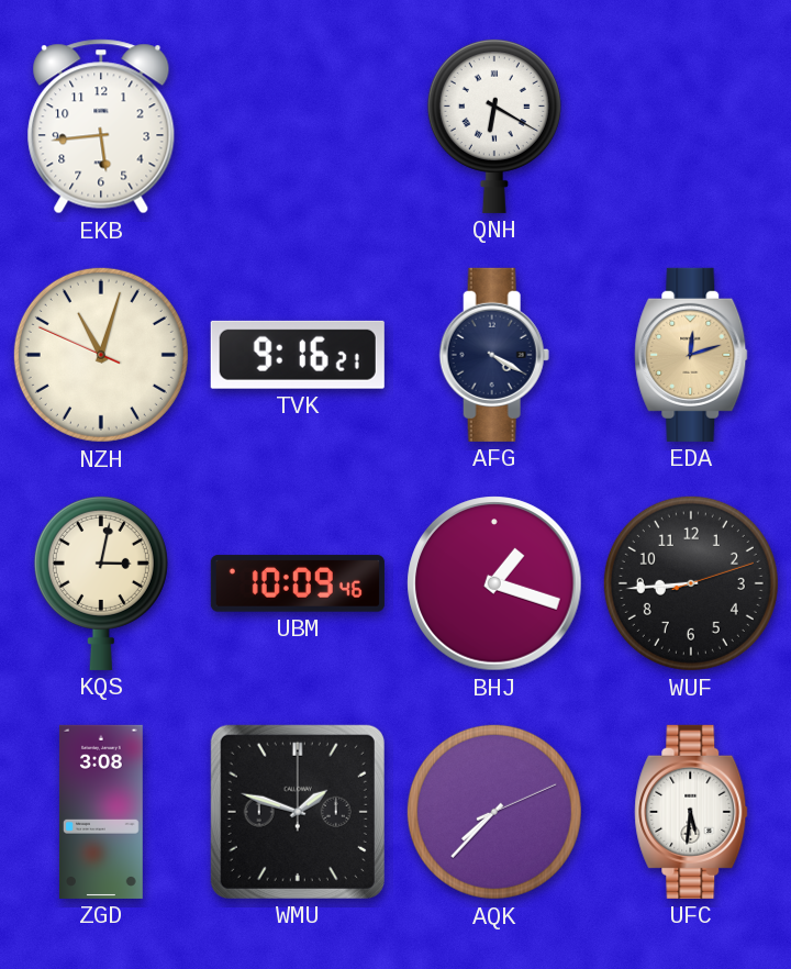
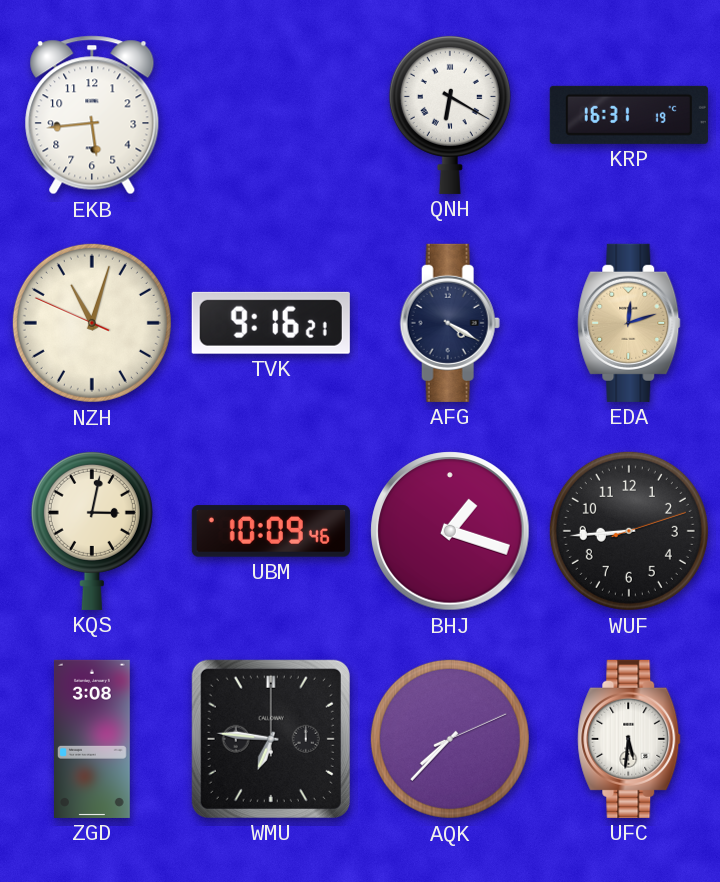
KRP: none -> 16:31
WMU: 1:48 -> 6:46
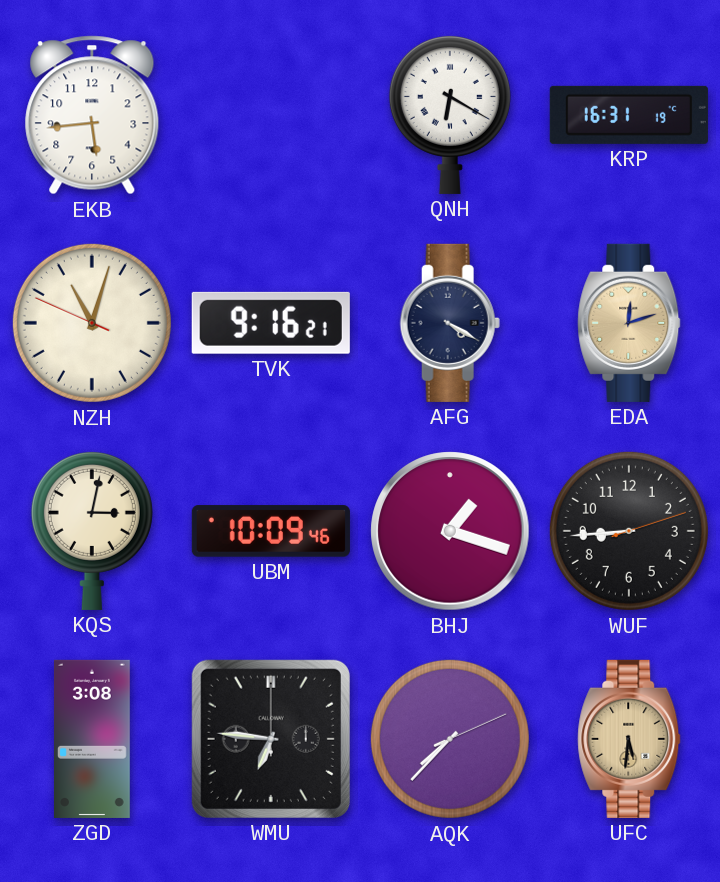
UFC dial: white -> champagne
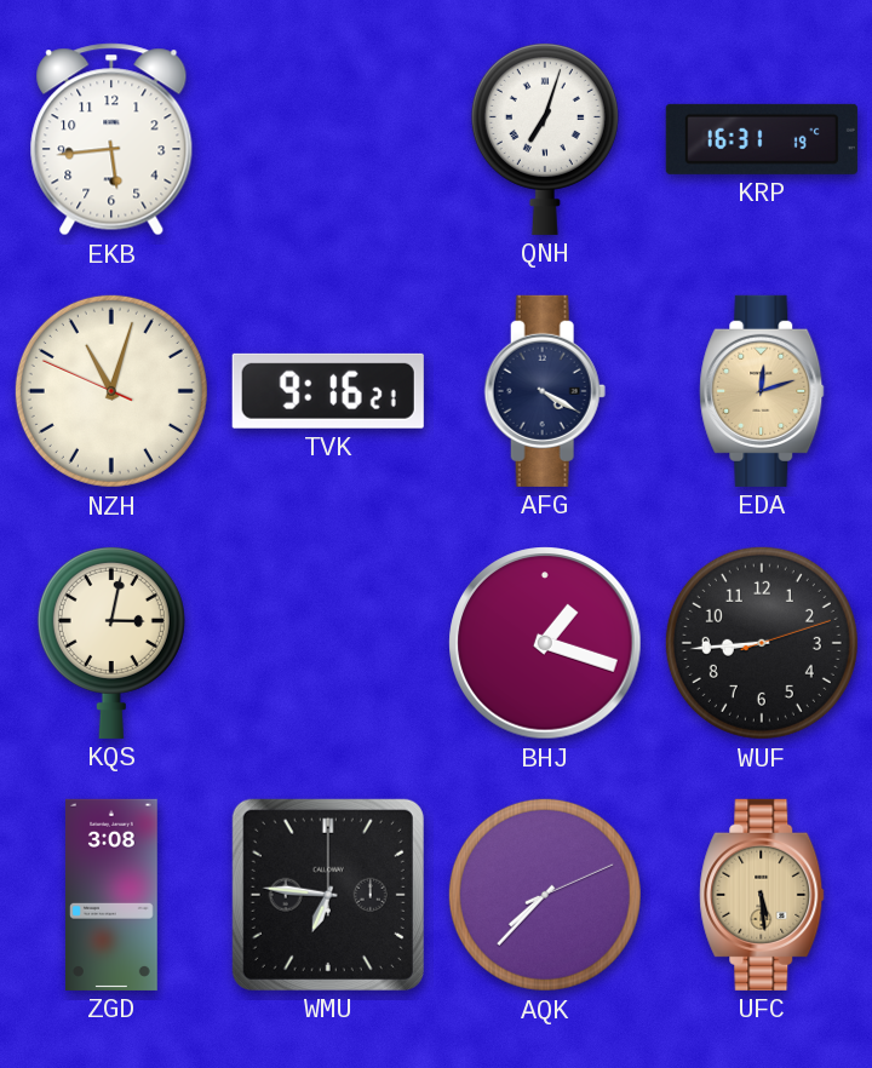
QNH: 6:20 -> 7:03
UBM: 10:09 -> none
UFC: 5:31 -> 5:29
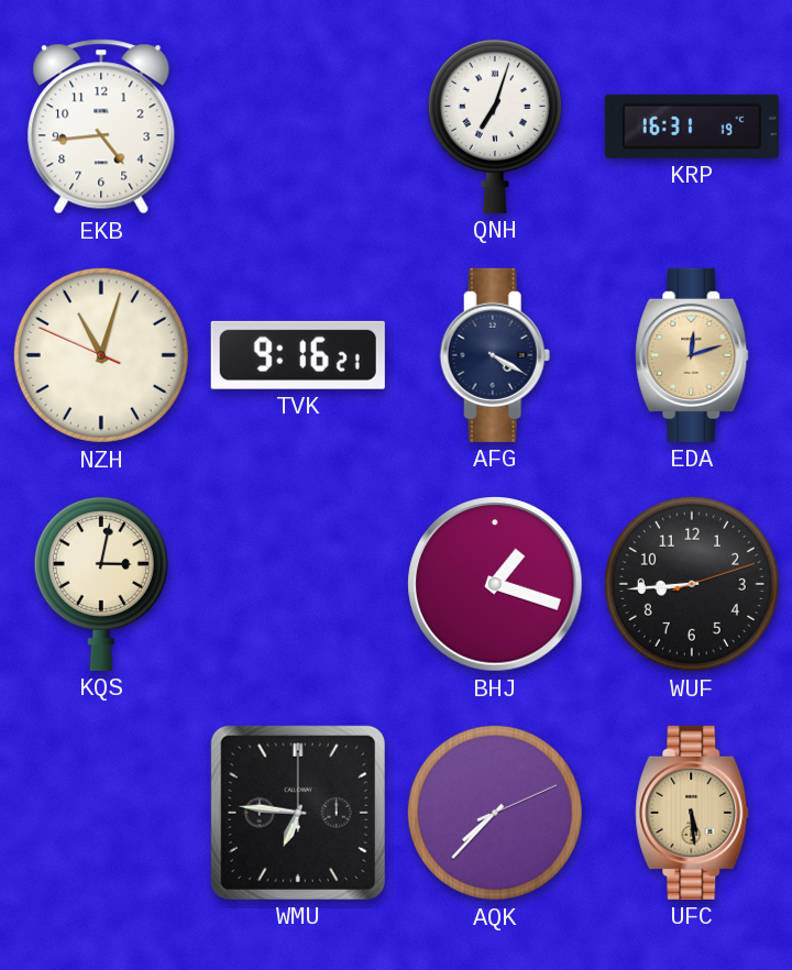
EKB: 5:44 -> 4:44
ZGD: 3:08 -> none
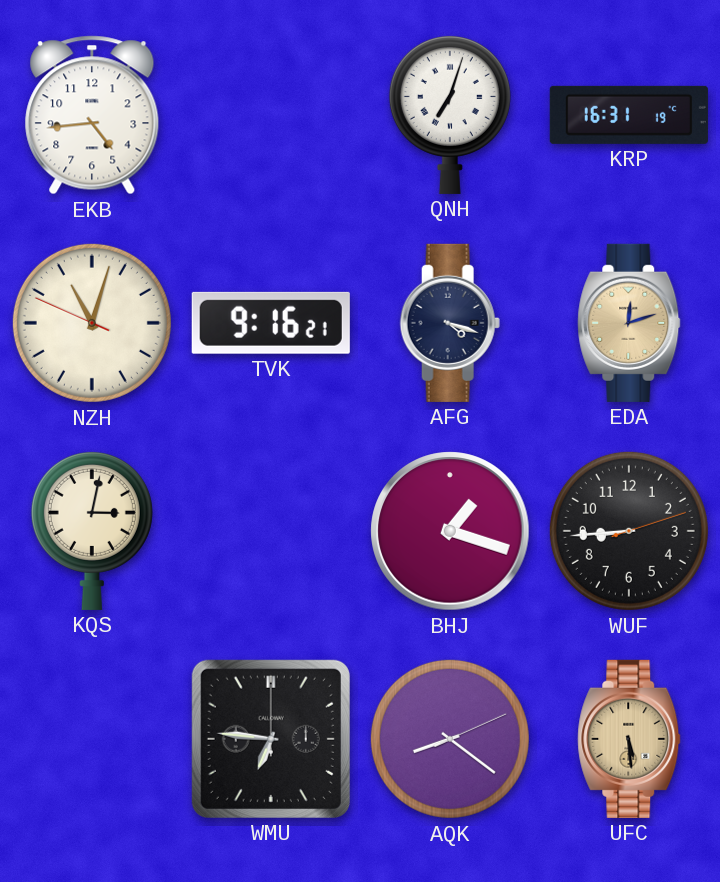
AFG: 4:20 -> 4:18
AQK: 7:37 -> 8:21
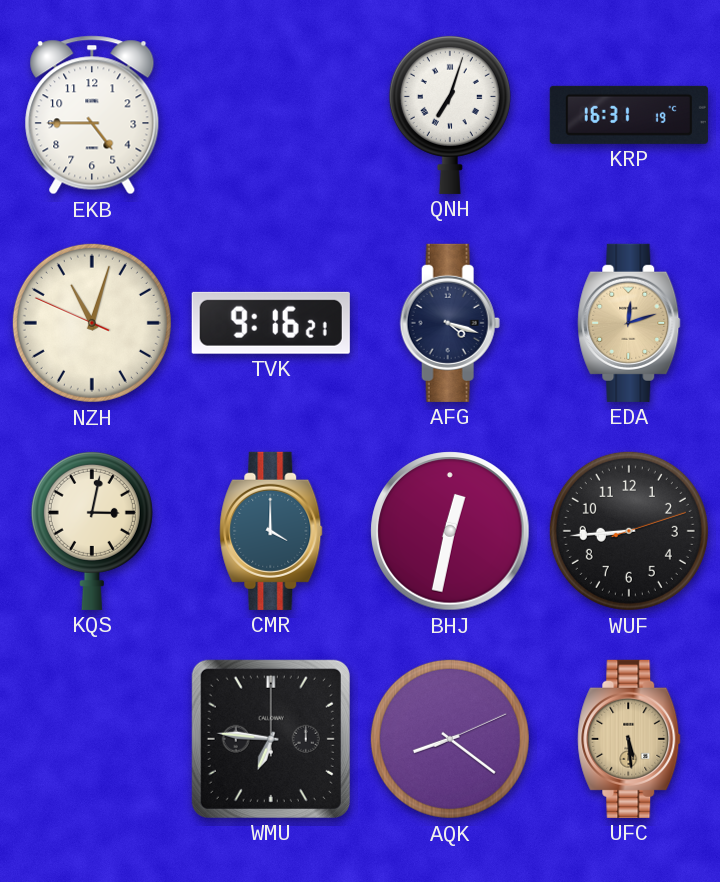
EKB: 4:44 -> 4:45
CMR: none -> 4:00
BHJ: 1:18 -> 12:32
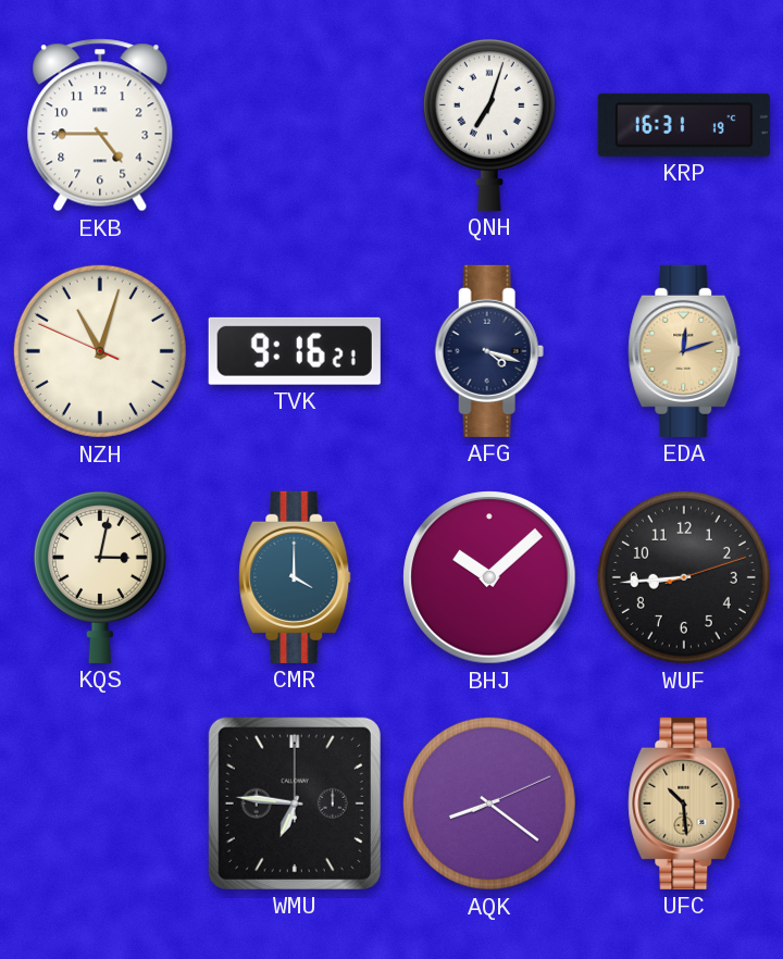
BHJ: 12:32 -> 10:08
UFC: 5:29 -> 10:29
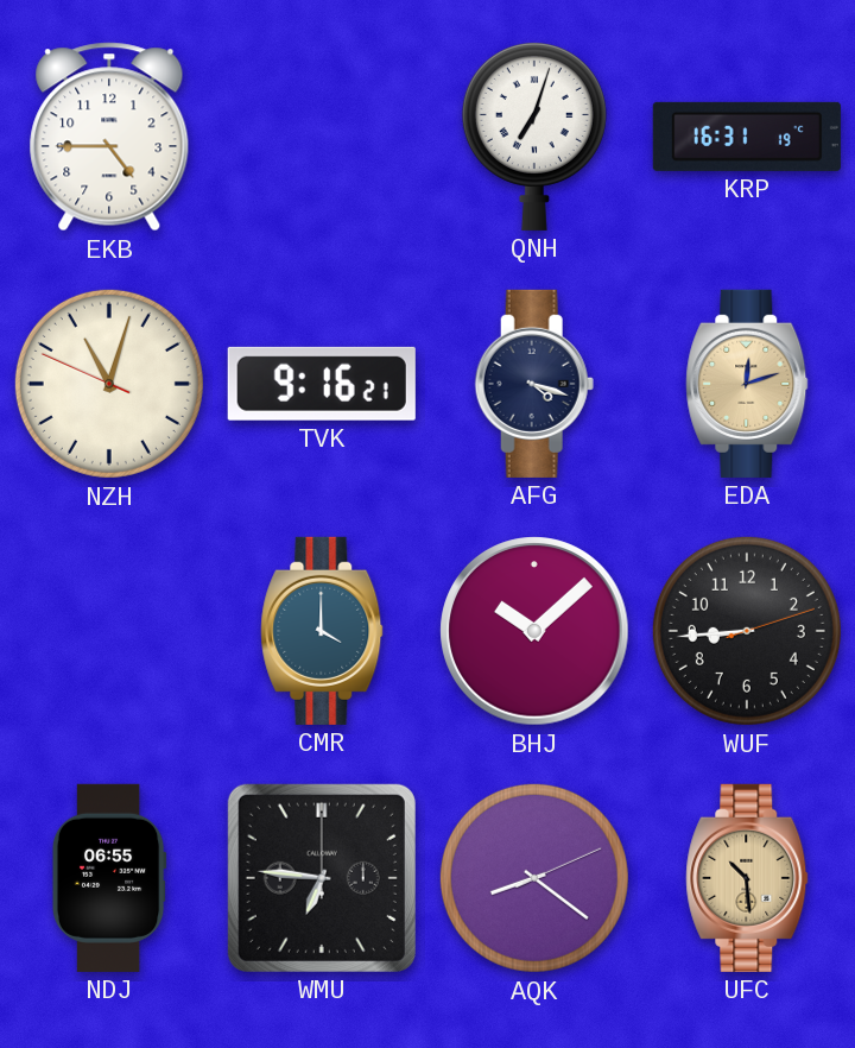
KQS: 3:02 -> none
NDJ: none -> 06:55
